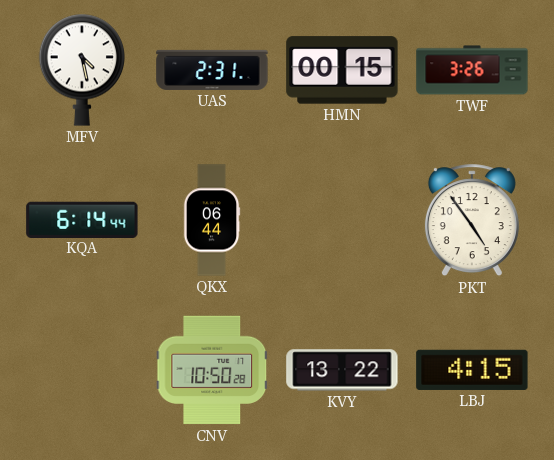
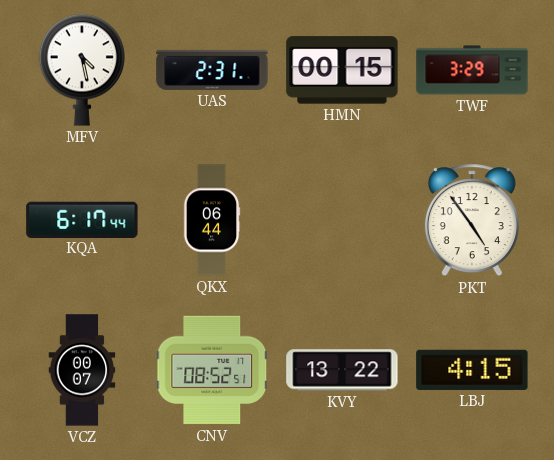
TWF: 3:26 -> 3:29
KQA: 6:14 -> 6:17
VCZ: none -> 00:07
CNV: 10:50 -> 08:52
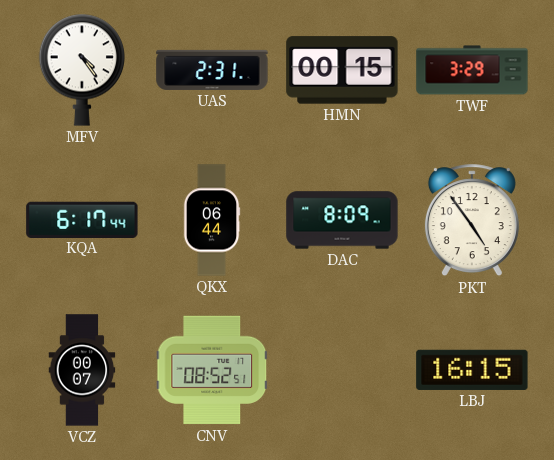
MFV: 4:28 -> 4:24
DAC: none -> 8:09
KVY: 13:22 -> none
LBJ: 4:15 -> 16:15
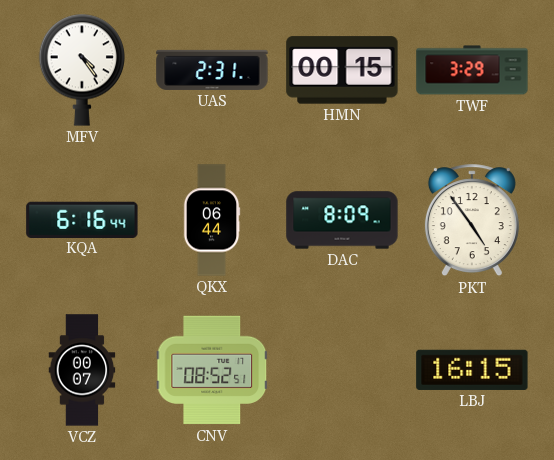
KQA: 6:17 -> 6:16
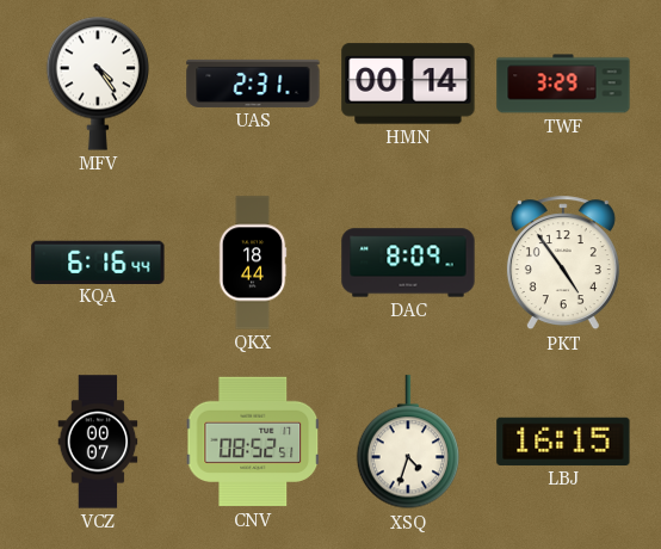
HMN: 00:15 -> 00:14
QKX: 06:44 -> 18:44
XSQ: none -> 4:33
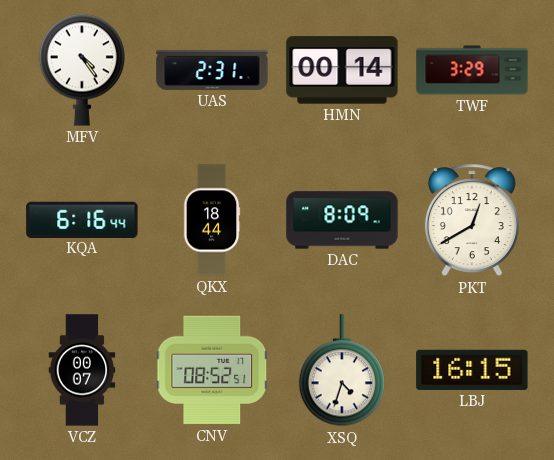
PKT: 4:54 -> 12:40
